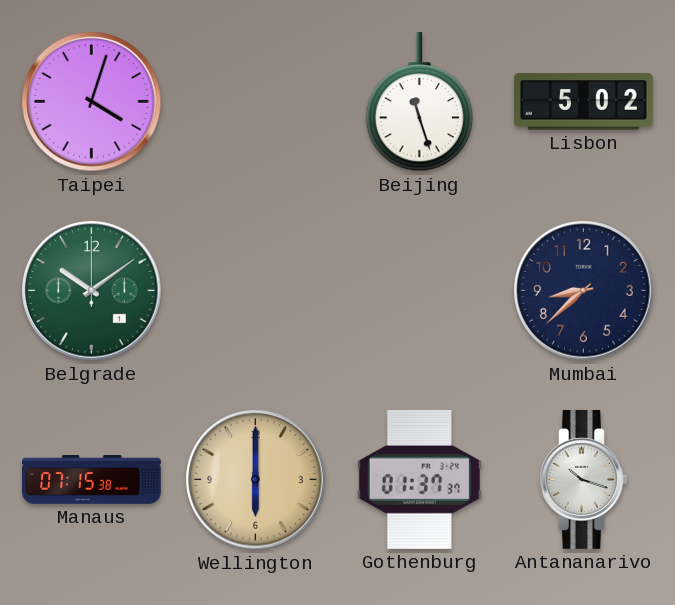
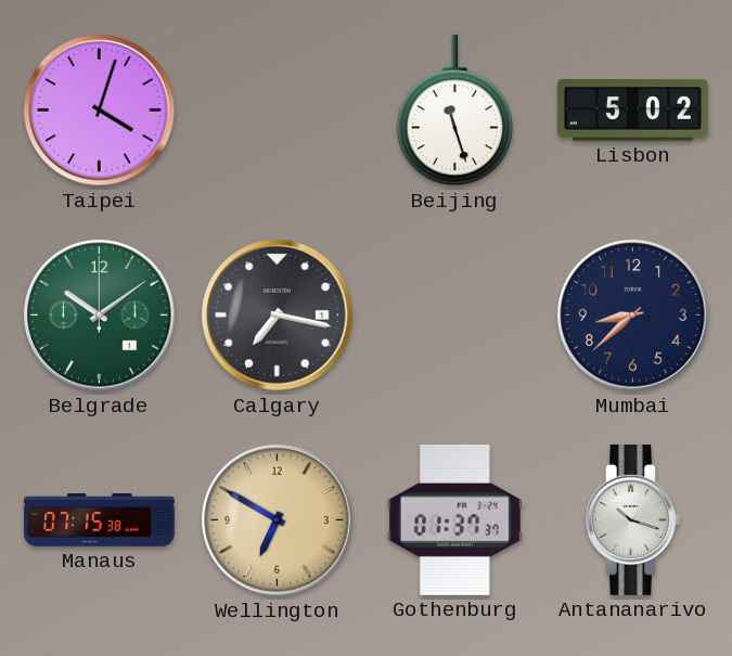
Calgary: none -> 7:17
Wellington: 6:00 -> 6:50
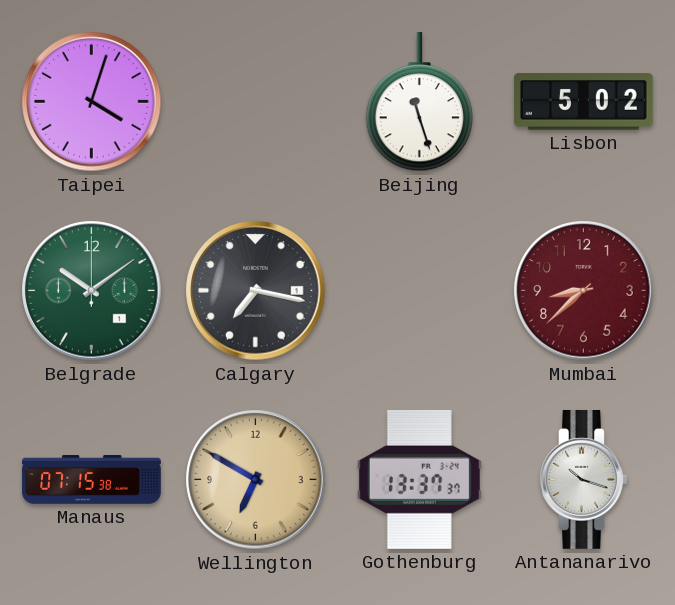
Mumbai dial: navy -> burgundy
Gothenburg: 01:37 -> 13:37
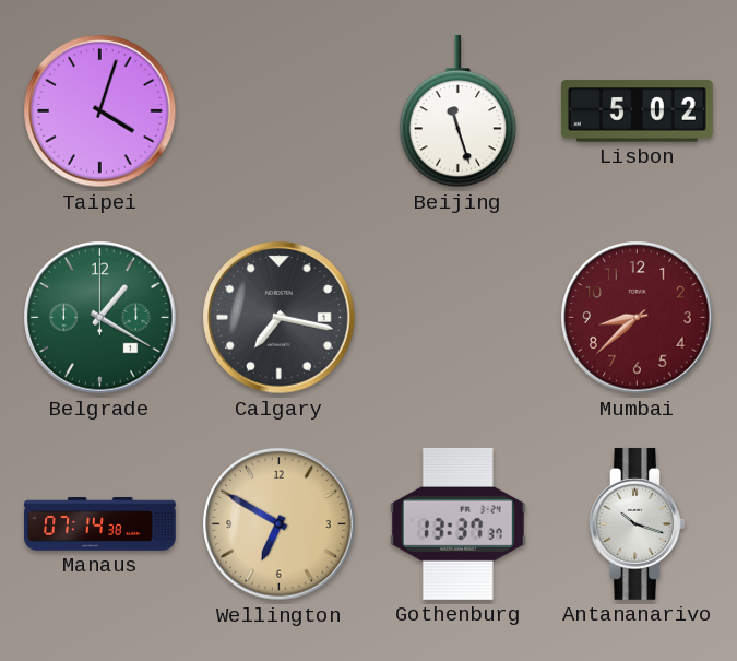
Belgrade: 10:09 -> 1:20
Manaus: 07:15 -> 07:14
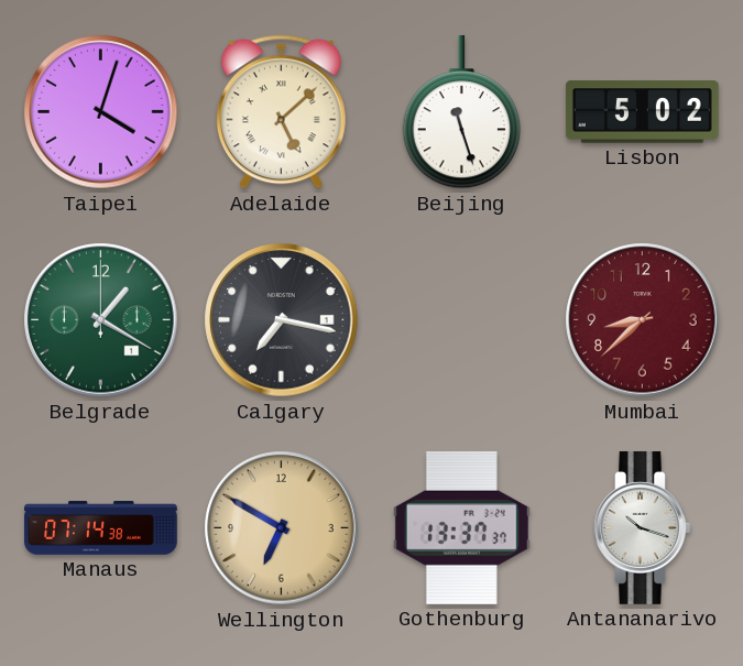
Adelaide: none -> 5:08
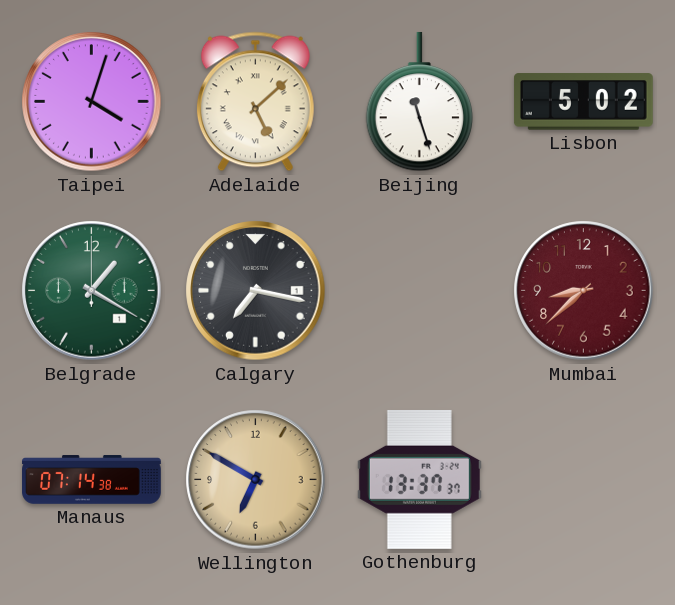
Antananarivo: 10:18 -> none
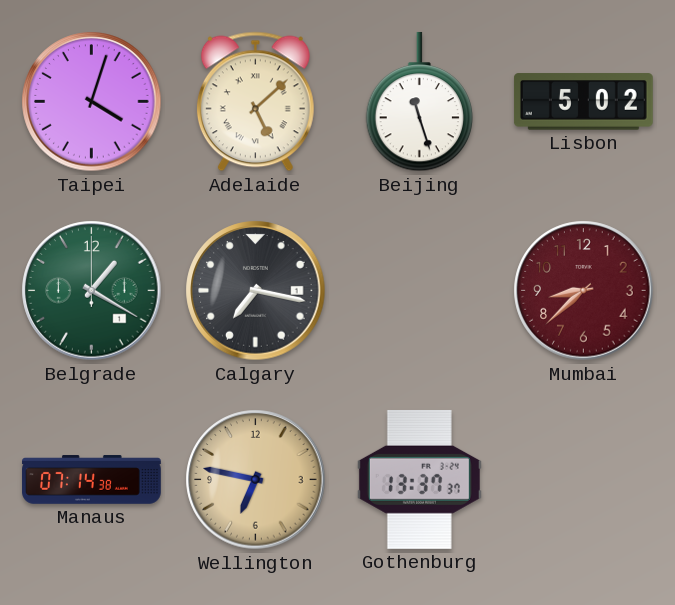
Wellington: 6:50 -> 6:47
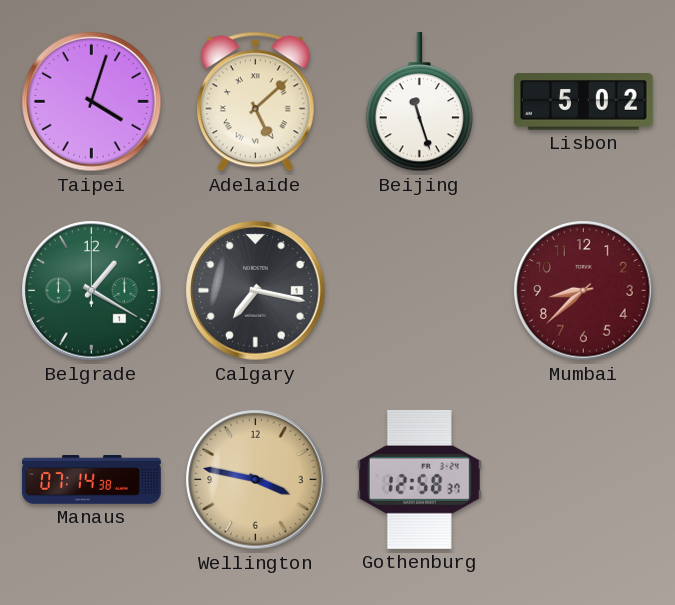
Wellington: 6:47 -> 3:47
Gothenburg: 13:37 -> 12:58
